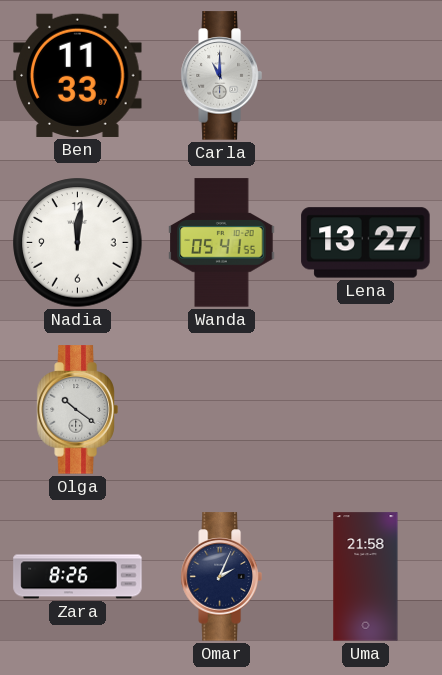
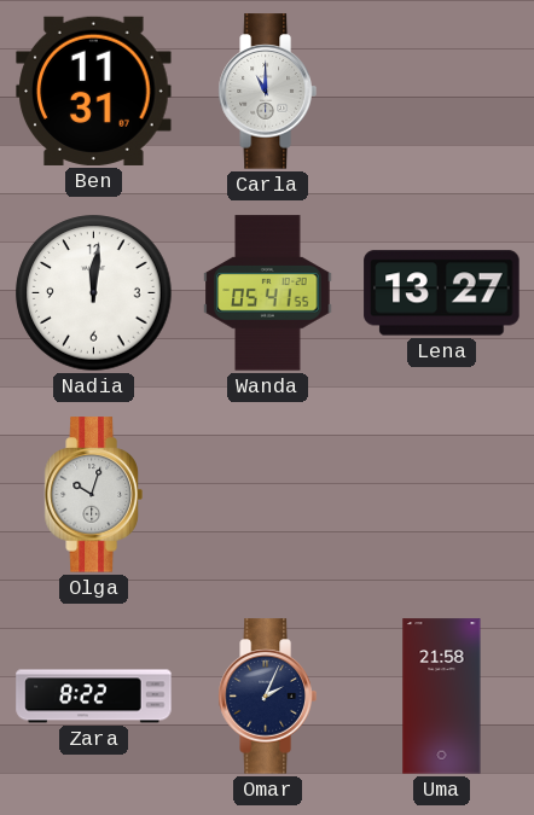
Ben: 11:33 -> 11:31
Olga: 10:21 -> 10:03
Zara: 8:26 -> 8:22
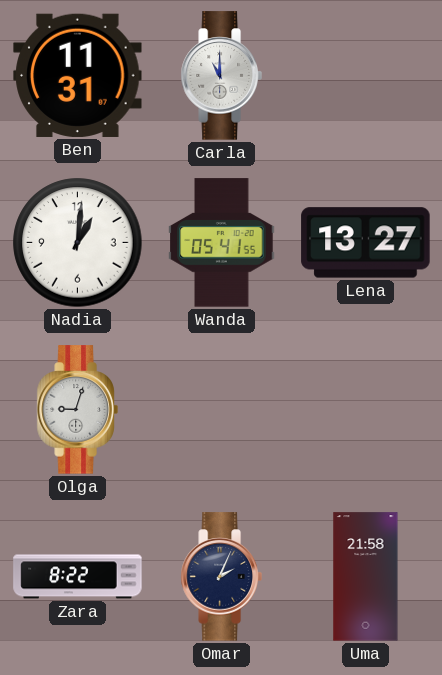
Nadia: 12:01 -> 1:01
Olga: 10:03 -> 9:03
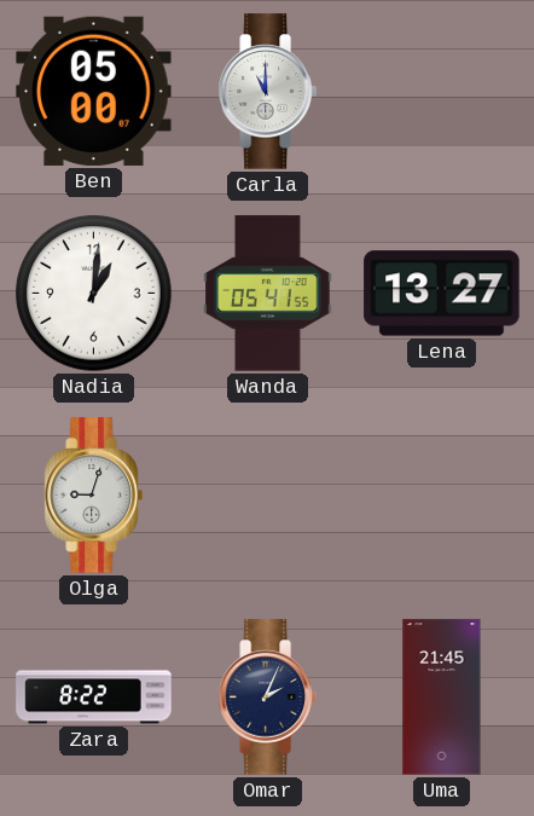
Ben: 11:31 -> 05:00
Uma: 21:58 -> 21:45
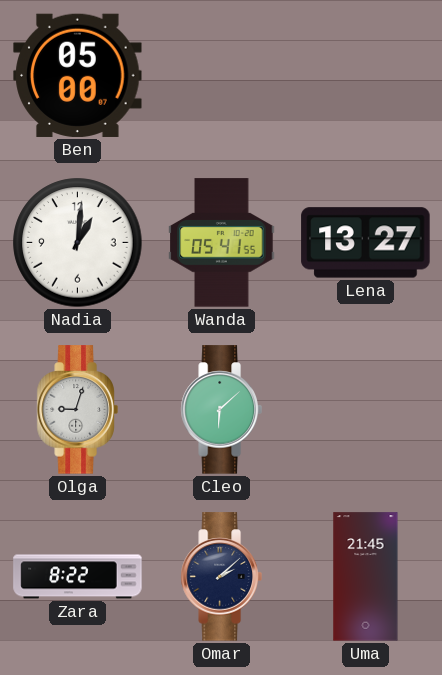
Carla: 11:00 -> none
Cleo: none -> 6:08
Omar: 2:04 -> 2:08
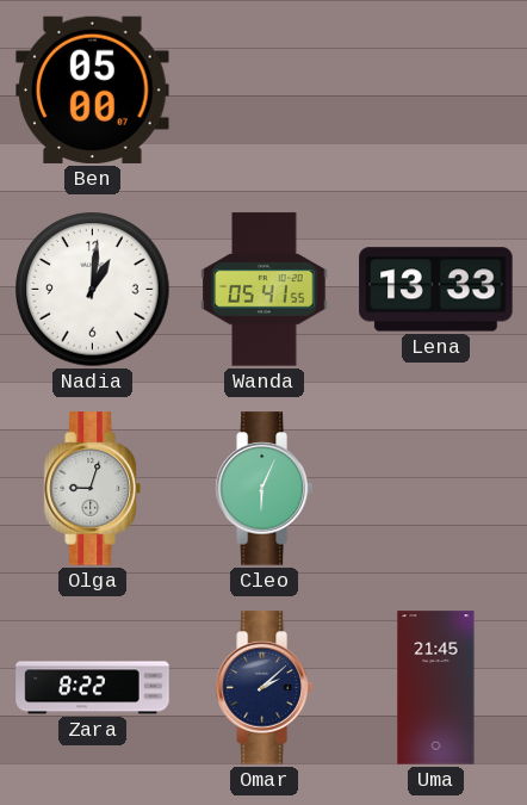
Lena: 13:27 -> 13:33
Cleo: 6:08 -> 6:04
